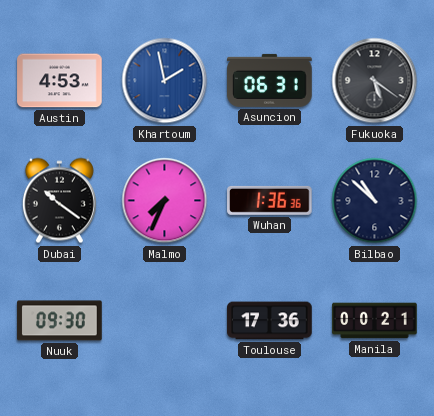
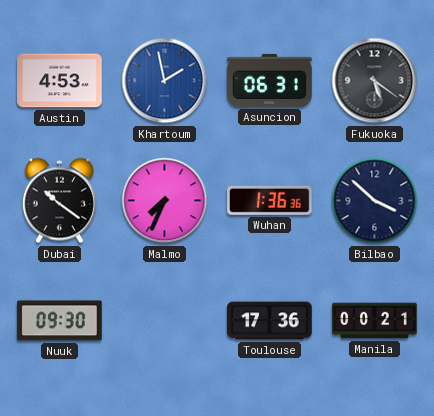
Bilbao: 10:52 -> 3:52
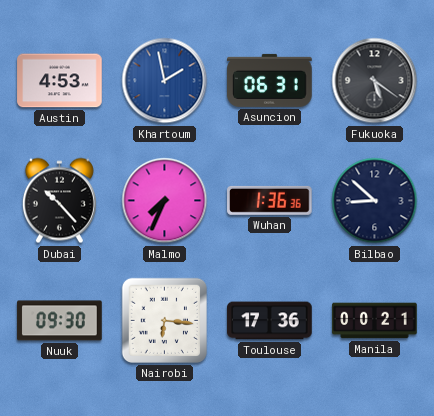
Dubai: 10:21 -> 10:23
Bilbao: 3:52 -> 8:52
Nairobi: none -> 6:16
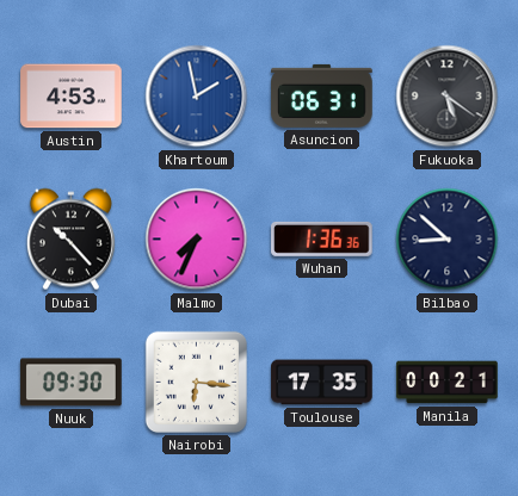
Toulouse: 17:36 -> 17:35
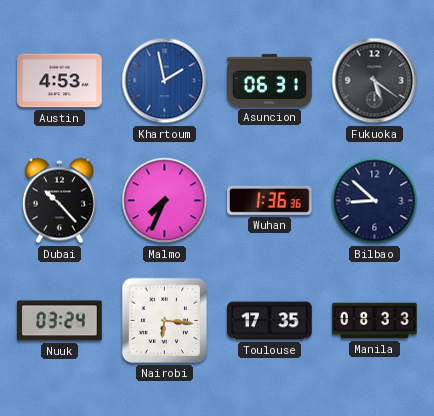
Nuuk: 09:30 -> 03:24
Manila: 00:21 -> 08:33
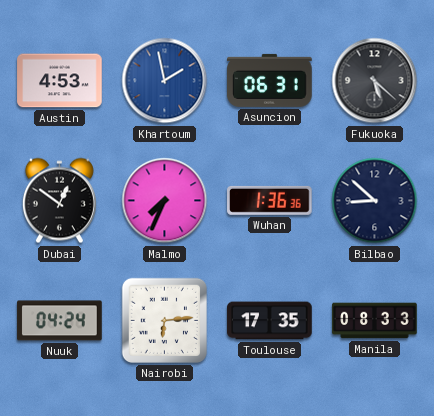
Fukuoka: 5:21 -> 5:22
Dubai: 10:23 -> 12:51
Nuuk: 03:24 -> 04:24
Nairobi: 6:16 -> 6:14
